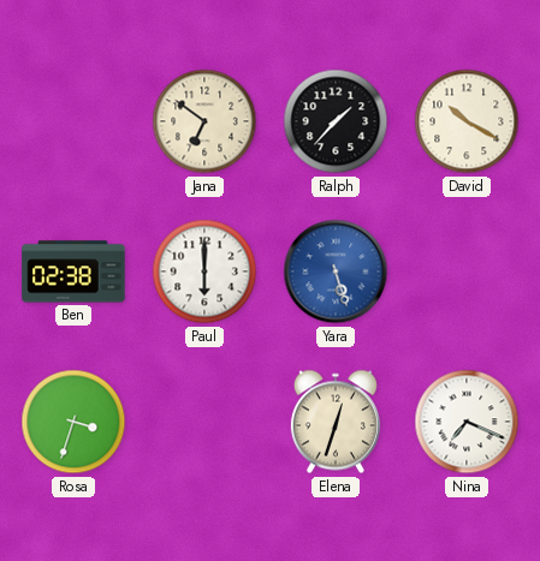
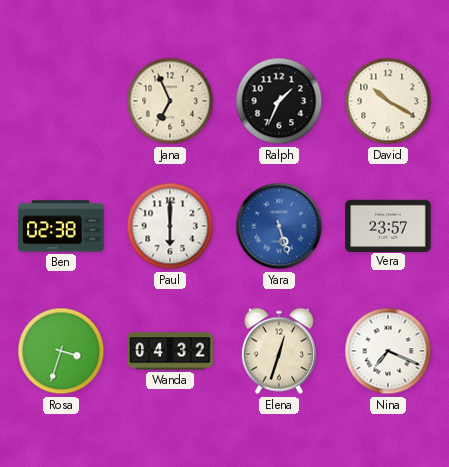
Jana: 6:51 -> 6:56
Ralph: 1:37 -> 1:34
Vera: none -> 23:57
Wanda: none -> 04:32
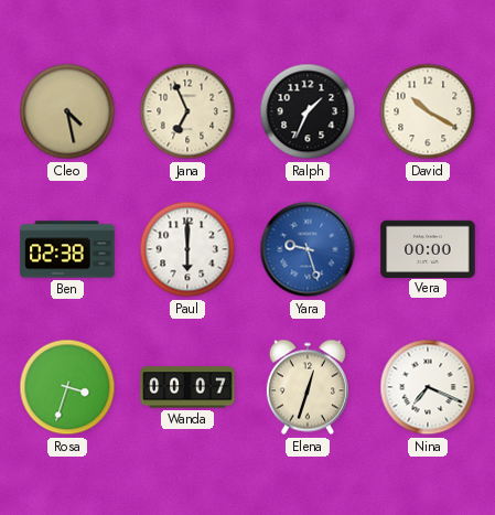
Cleo: none -> 4:28
Yara: 5:27 -> 9:27
Vera: 23:57 -> 00:00
Wanda: 04:32 -> 00:07
